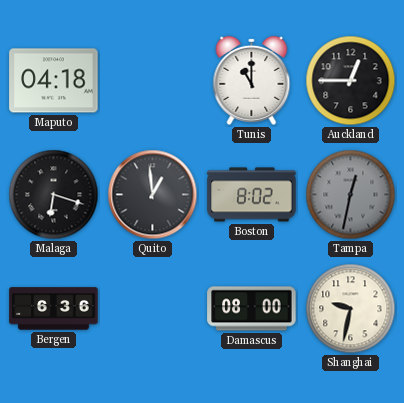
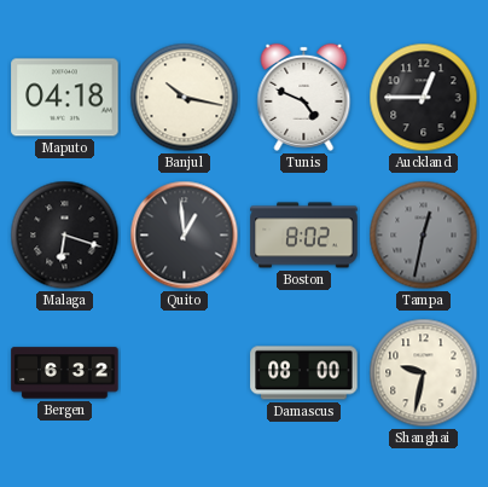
Banjul: none -> 10:17
Tunis: 11:00 -> 4:49
Bergen: 6:36 -> 6:32
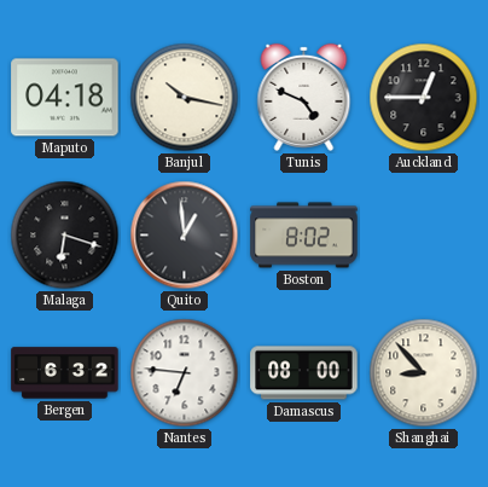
Tampa: 12:32 -> none
Nantes: none -> 6:46
Shanghai: 9:32 -> 8:53
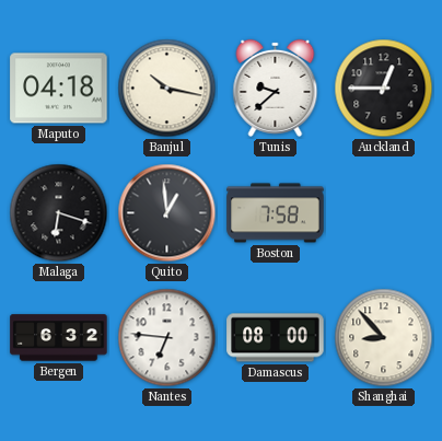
Tunis: 4:49 -> 9:38
Boston: 8:02 -> 7:58
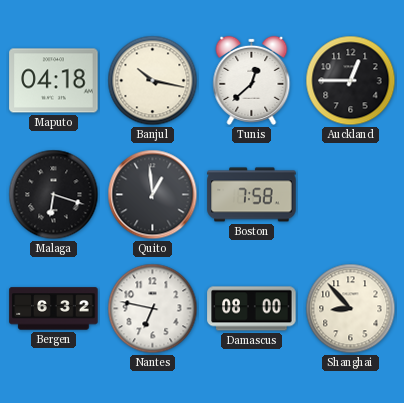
Tunis: 9:38 -> 12:38
Nantes: 6:46 -> 6:47
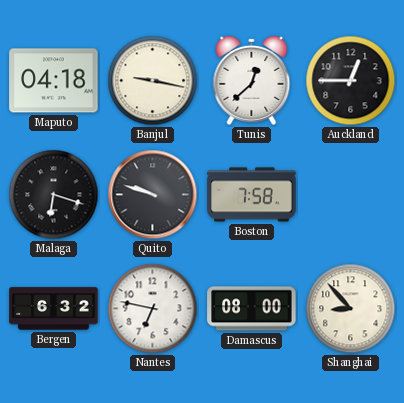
Banjul: 10:17 -> 9:17
Quito: 12:59 -> 9:48
